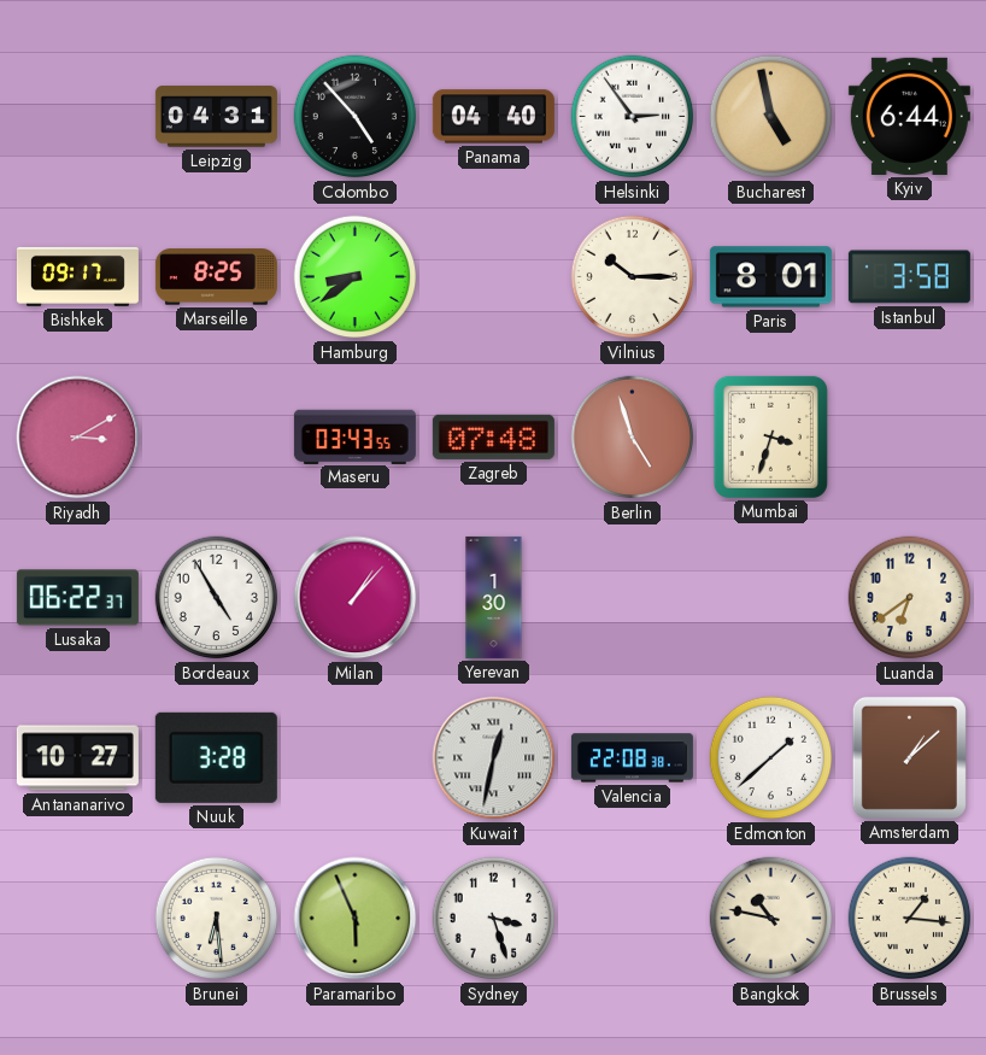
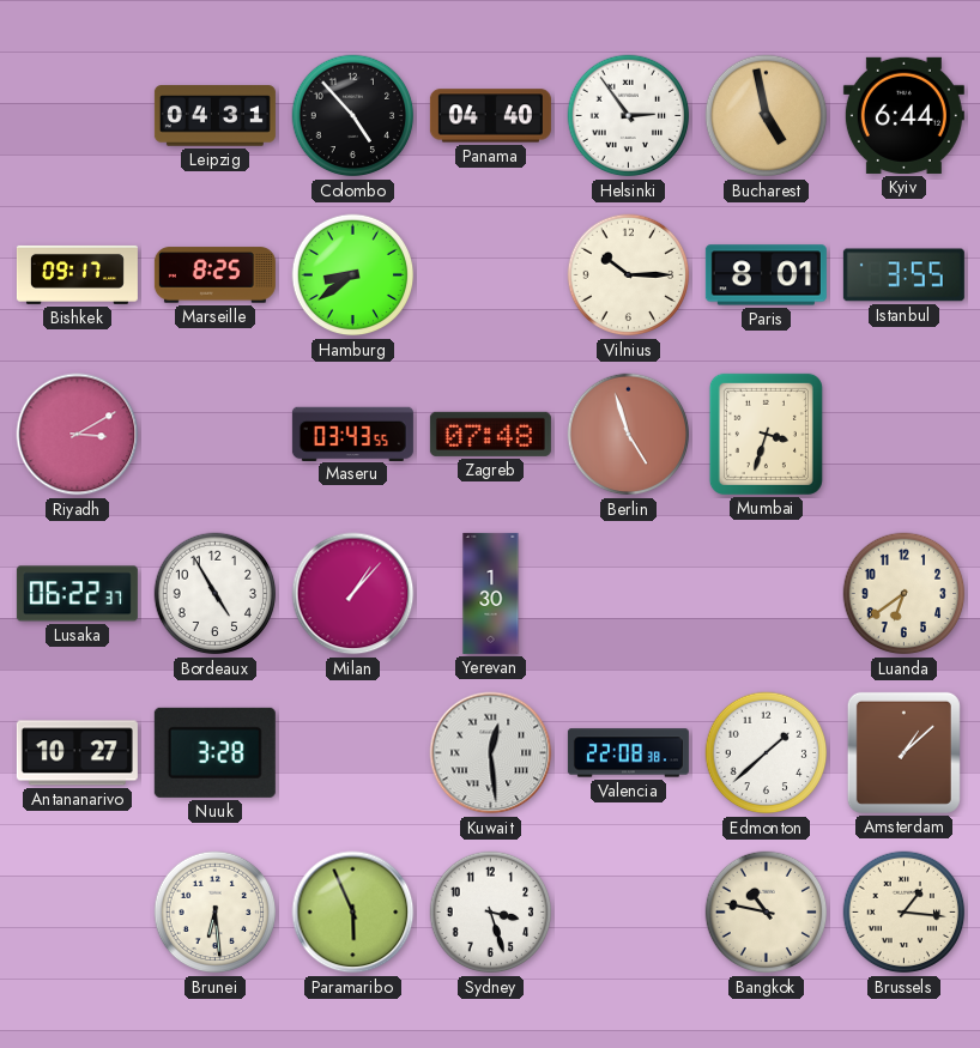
Istanbul: 3:58 -> 3:55
Kuwait: 12:32 -> 12:29
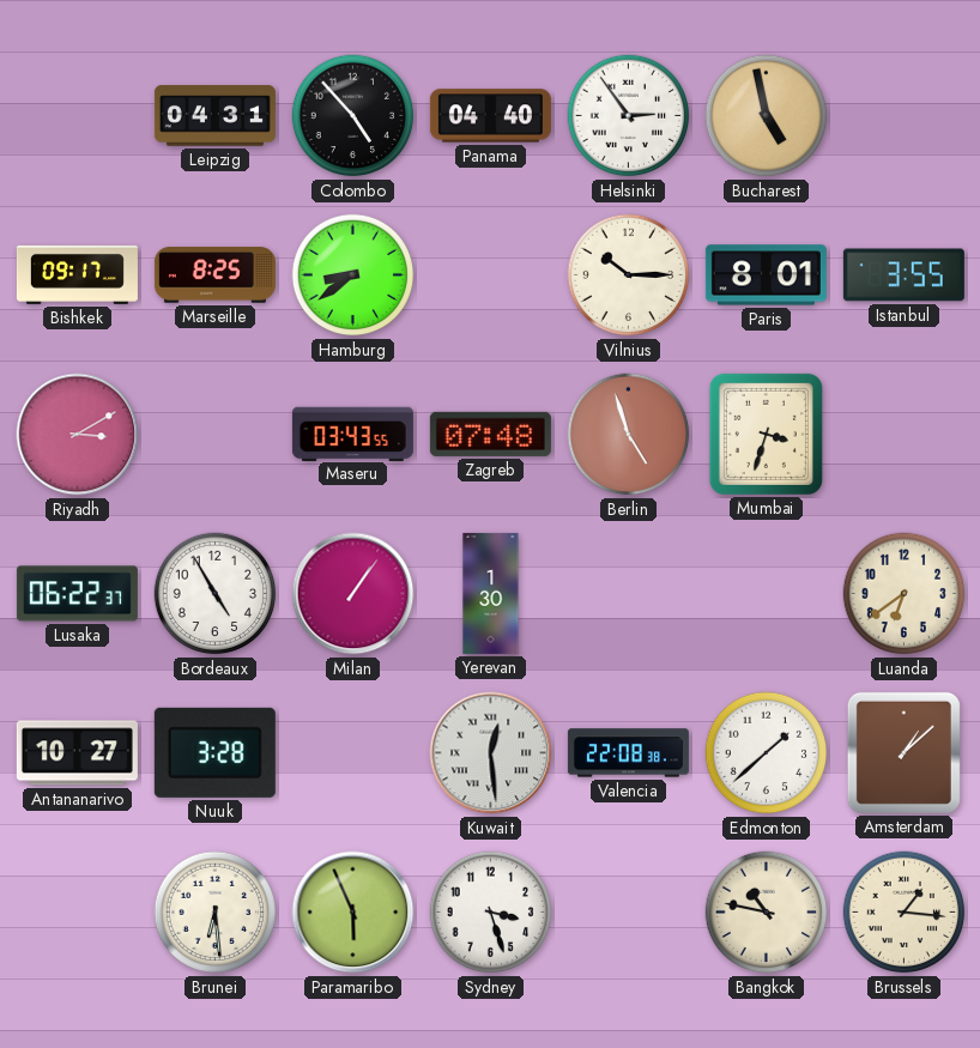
Kyiv: 6:44 -> none
Milan: 1:07 -> 1:06
